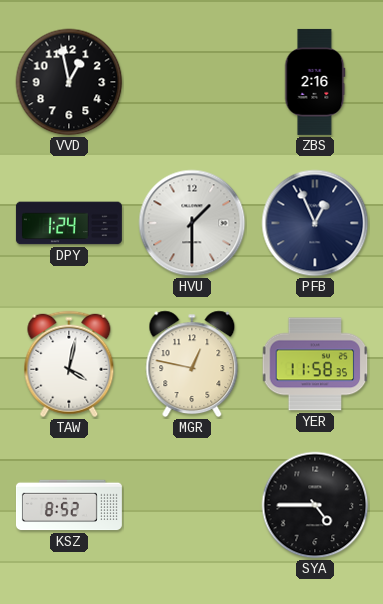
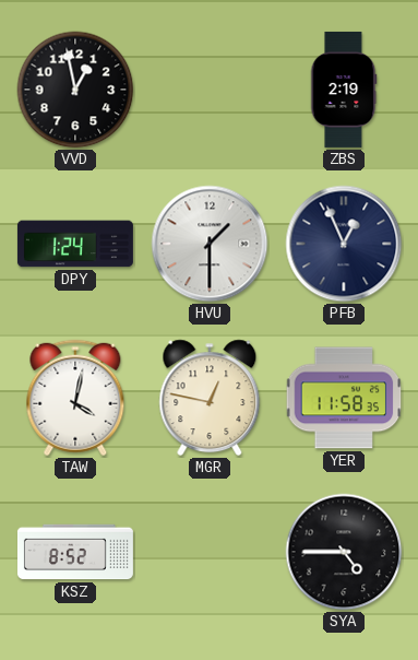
ZBS: 2:16 -> 2:19
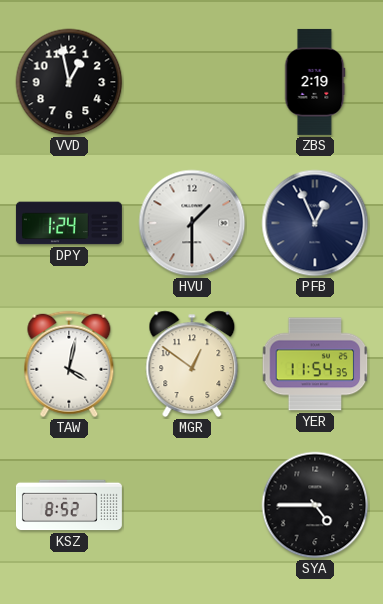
MGR: 12:47 -> 12:51
YER: 11:58 -> 11:54
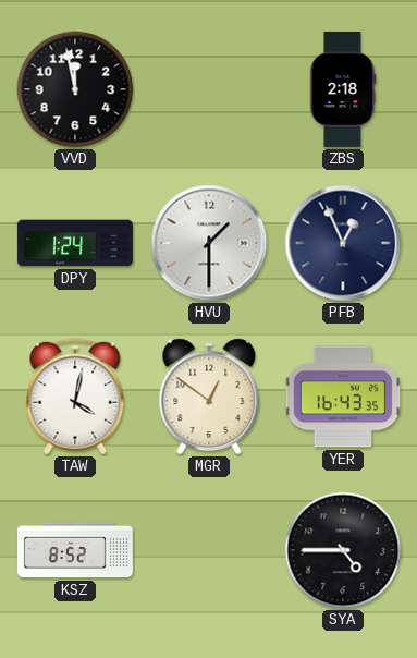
VVD: 12:58 -> 11:58
ZBS: 2:19 -> 2:18
YER: 11:54 -> 16:43
